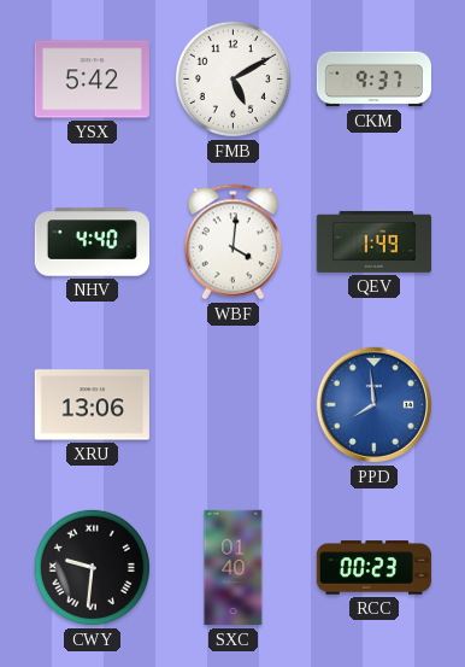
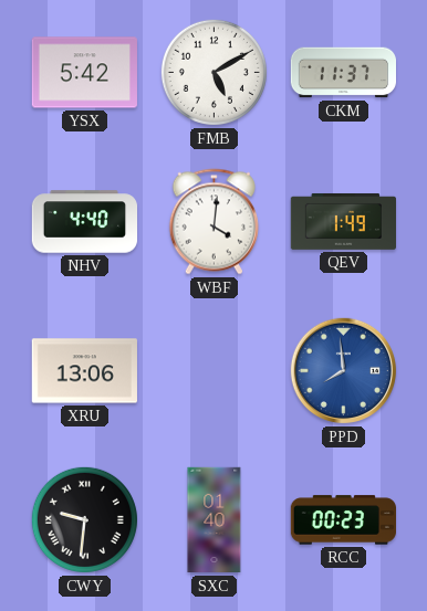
CKM: 9:37 -> 11:37
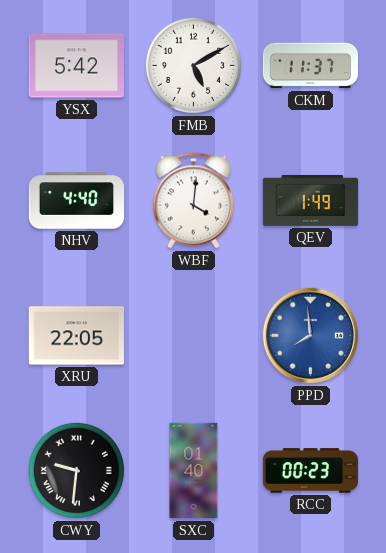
XRU: 13:06 -> 22:05
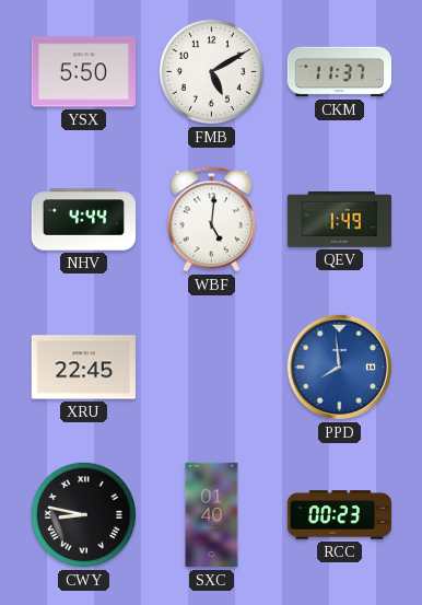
YSX: 5:42 -> 5:50
NHV: 4:40 -> 4:44
WBF: 4:01 -> 5:01
XRU: 22:05 -> 22:45
CWY: 9:31 -> 8:47
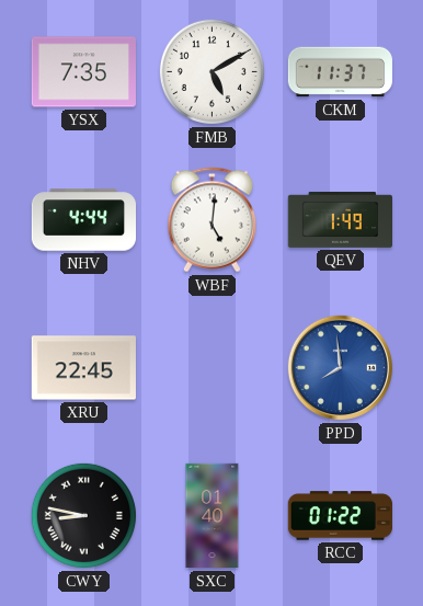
YSX: 5:50 -> 7:35
RCC: 00:23 -> 01:22
